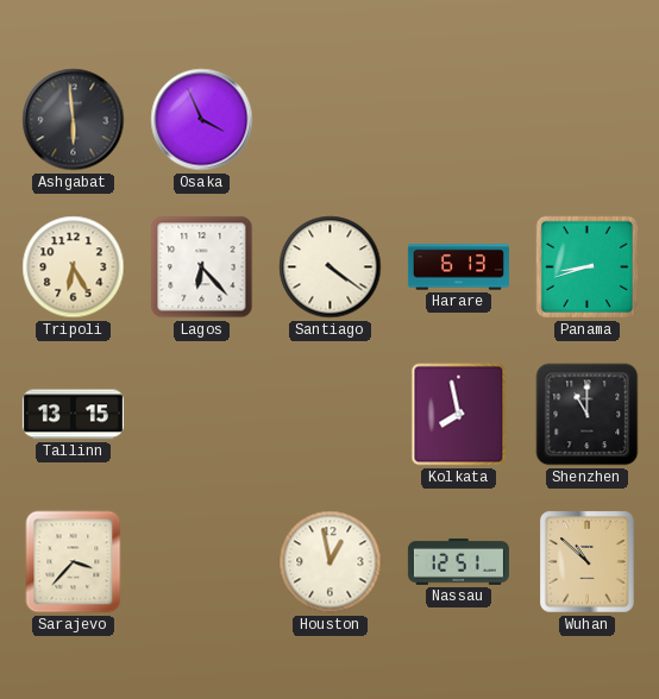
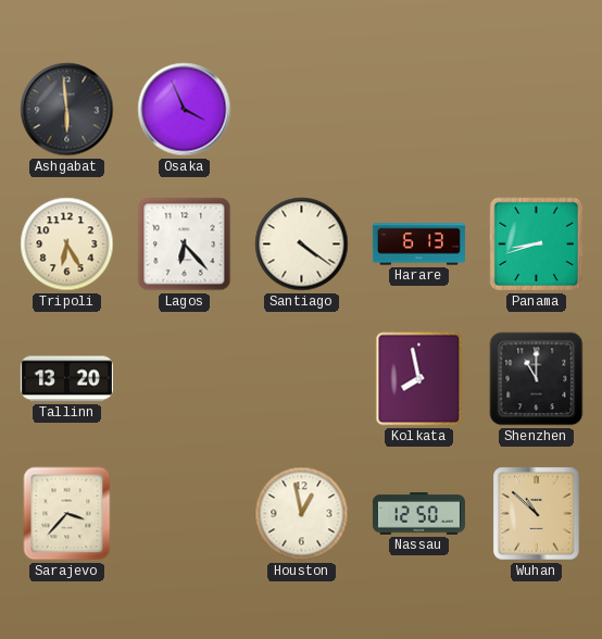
Tallinn: 13:15 -> 13:20
Nassau: 12:51 -> 12:50
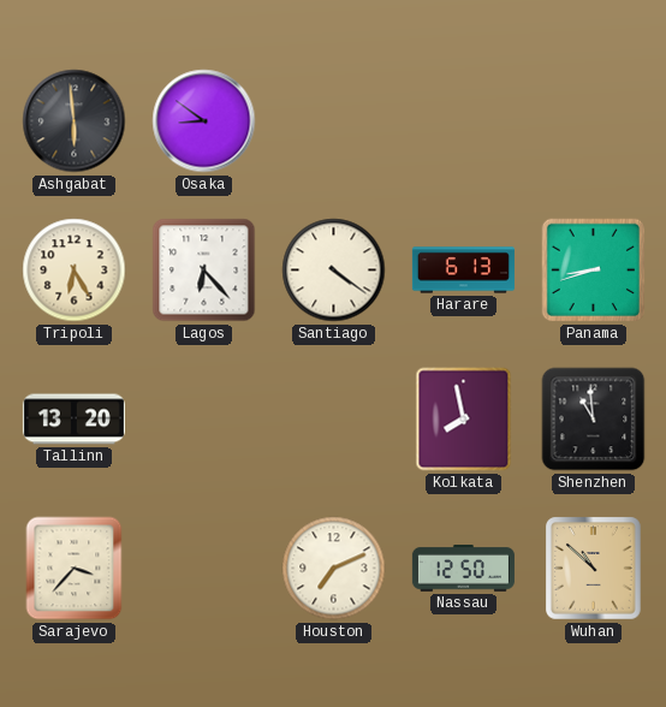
Osaka: 3:56 -> 8:51
Shenzhen: 11:00 -> 10:59
Houston: 12:58 -> 7:11
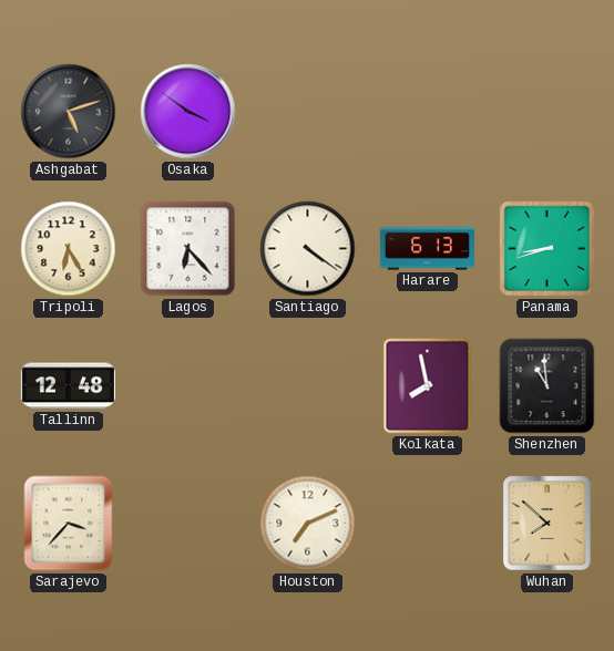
Ashgabat: 5:59 -> 5:12
Osaka: 8:51 -> 3:51
Tallinn: 13:20 -> 12:48
Nassau: 12:50 -> none
Wuhan: 10:52 -> 7:52
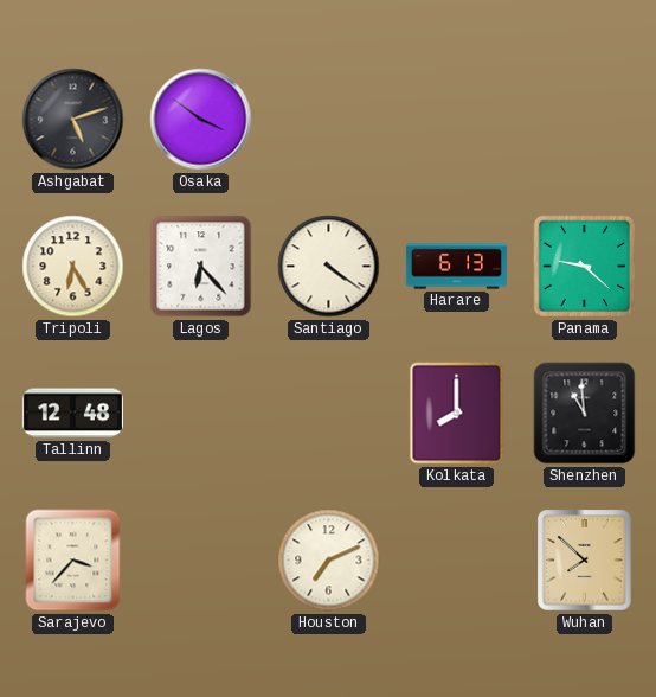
Panama: 8:42 -> 9:22
Kolkata: 7:58 -> 8:00
